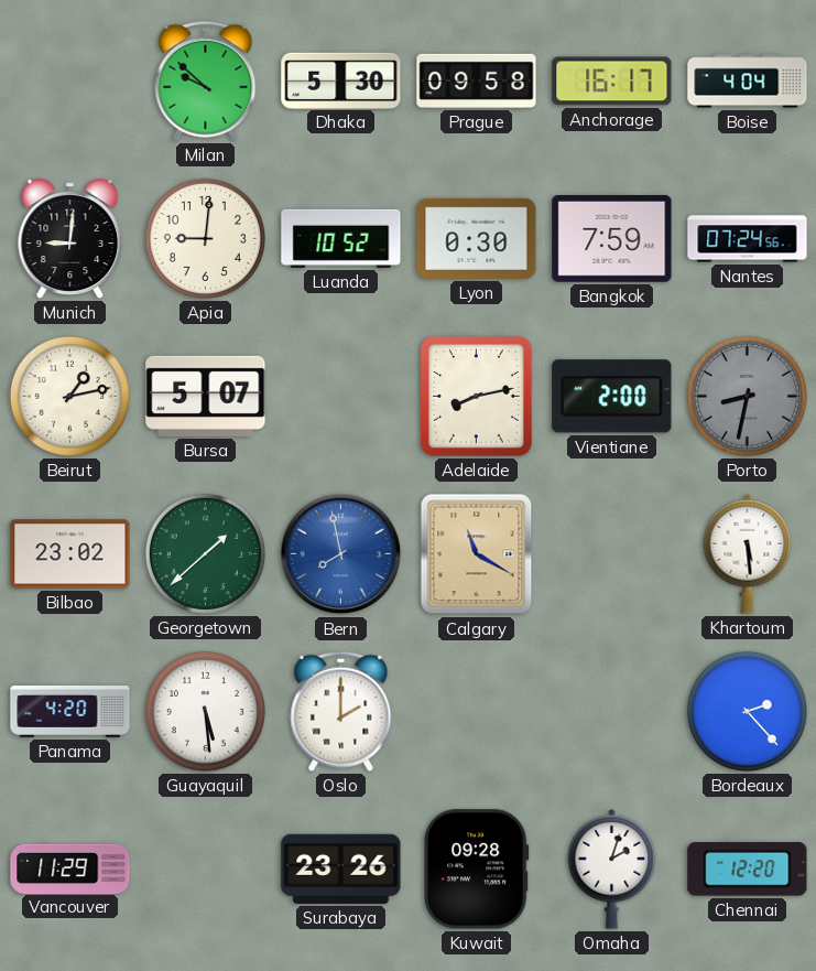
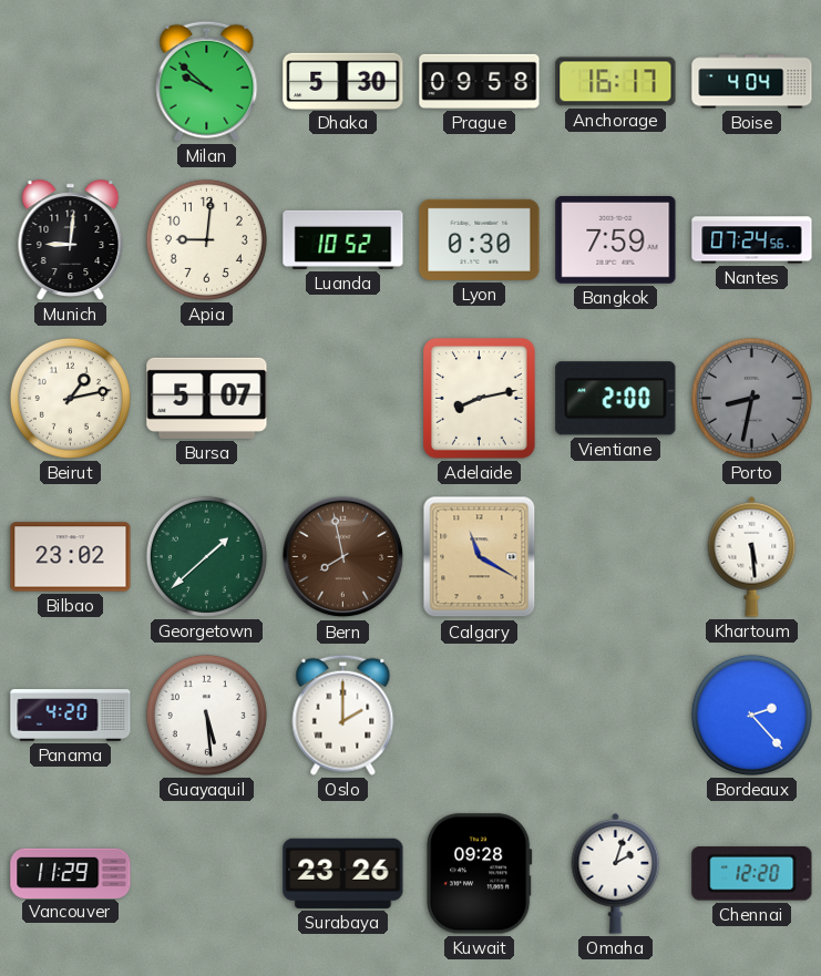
Bern dial: blue -> brown
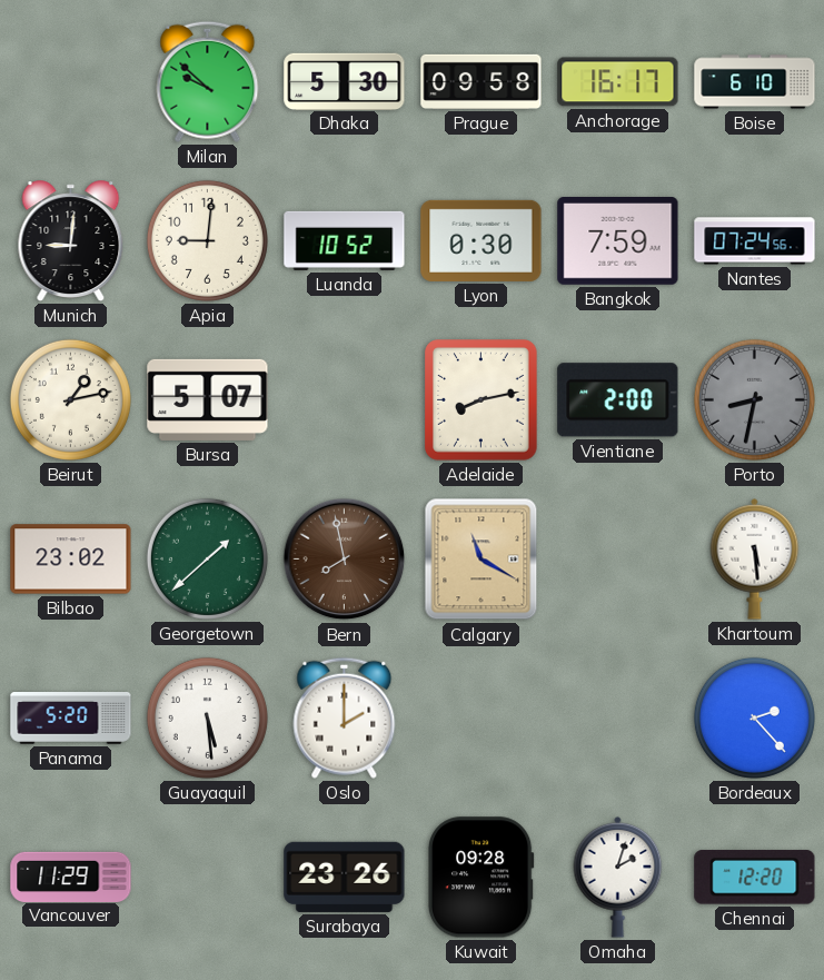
Boise: 4:04 -> 6:10
Panama: 4:20 -> 5:20
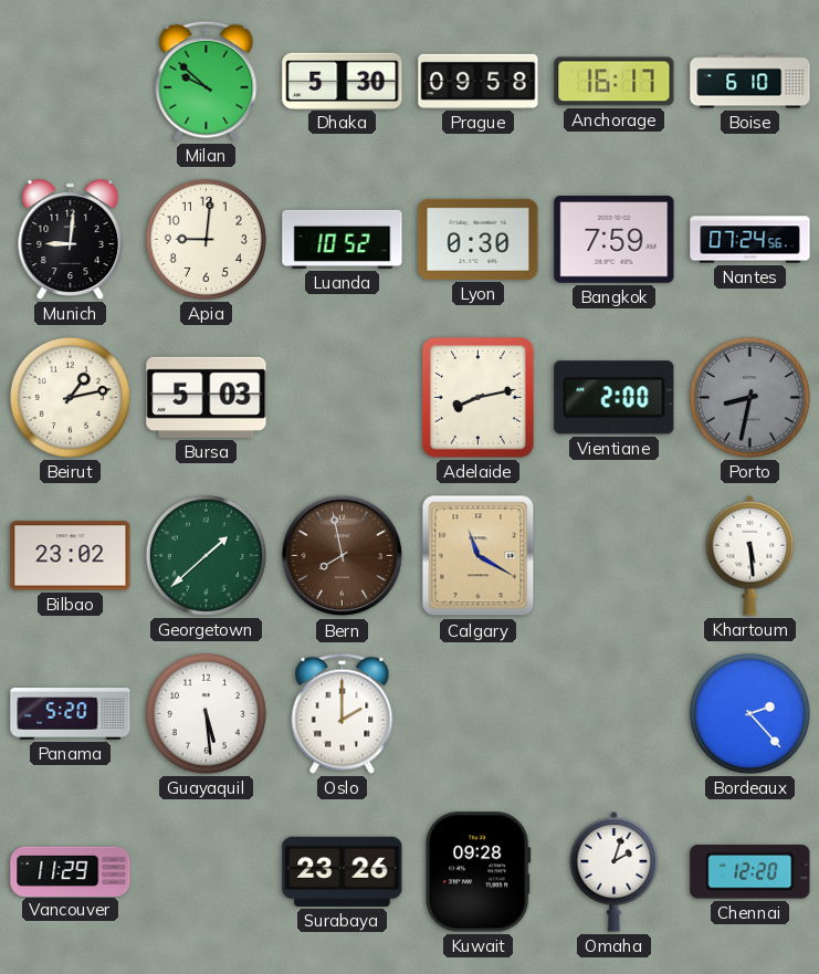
Bursa: 5:07 -> 5:03
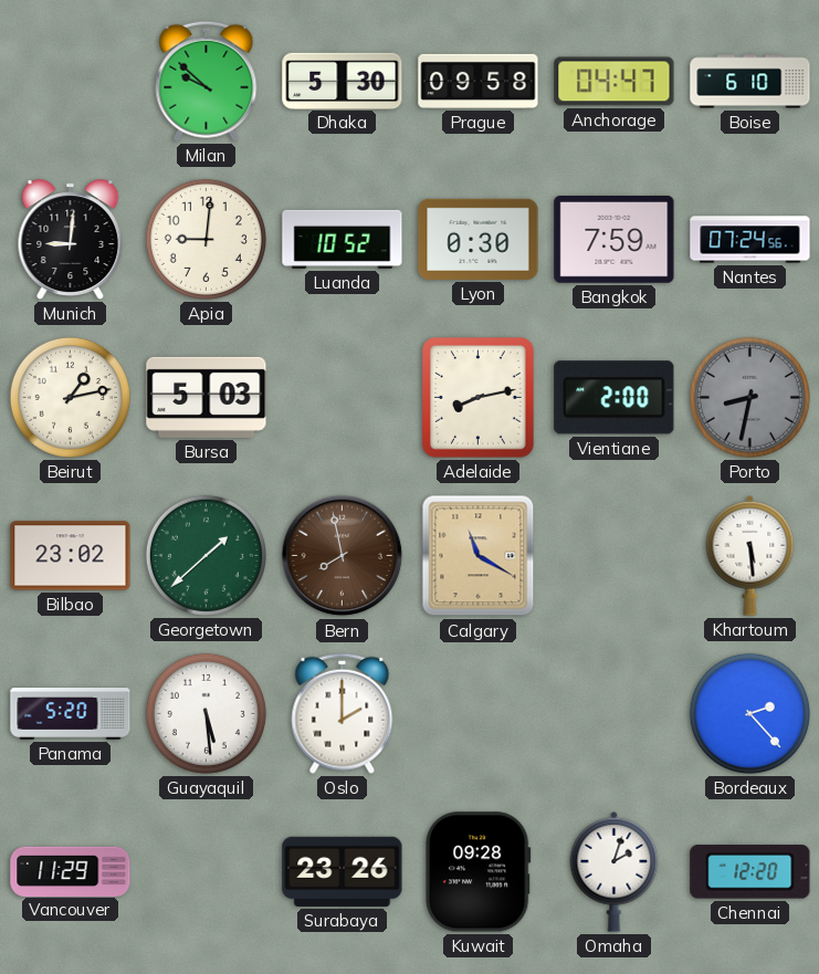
Anchorage: 16:17 -> 04:47
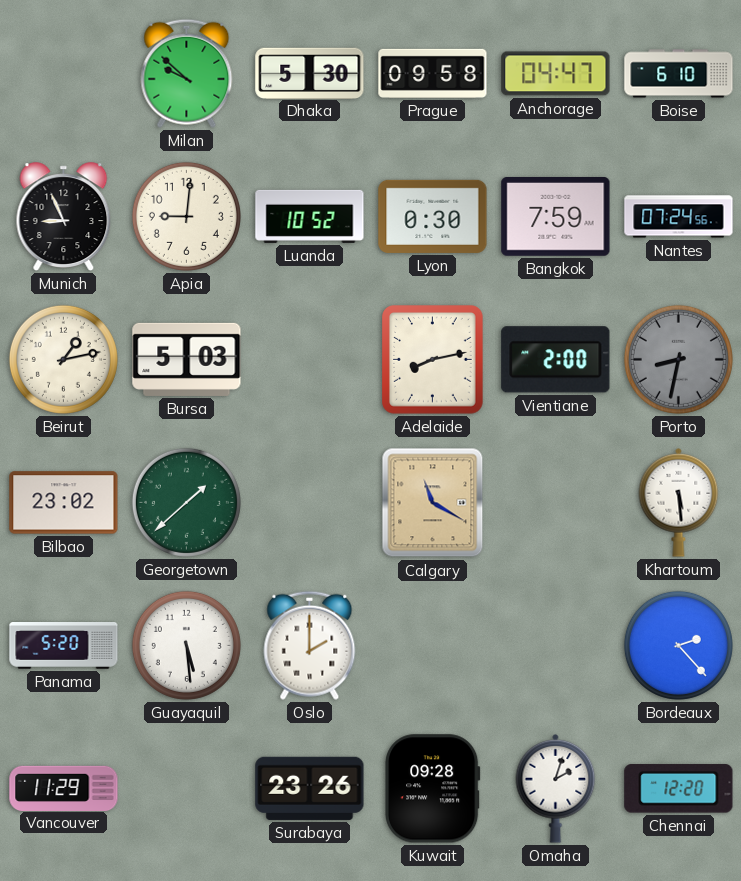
Munich: 9:01 -> 8:56
Bern: 7:58 -> none
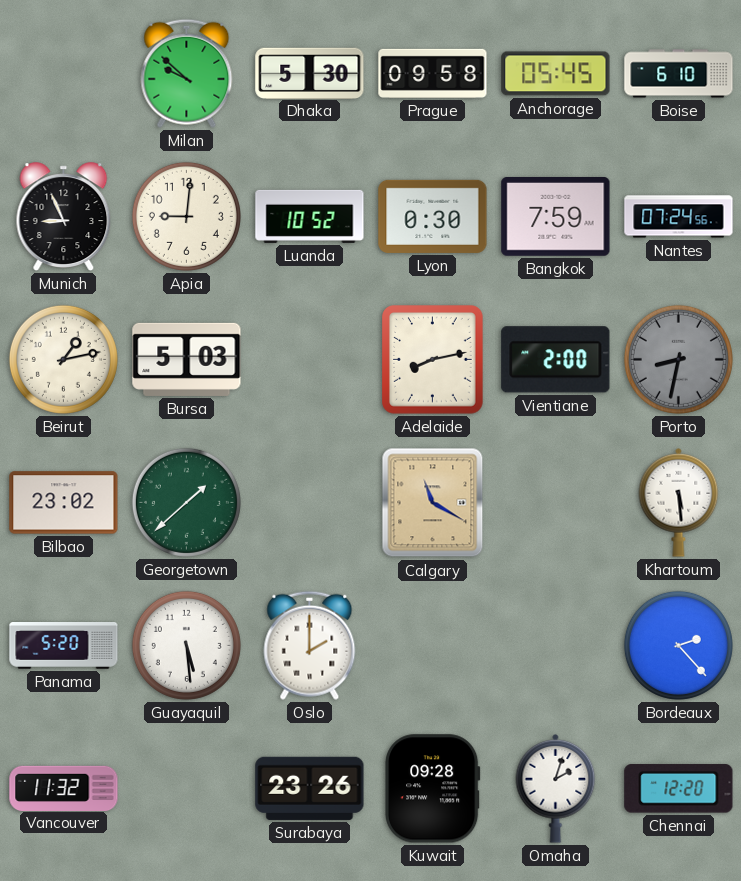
Anchorage: 04:47 -> 05:45
Vancouver: 11:29 -> 11:32
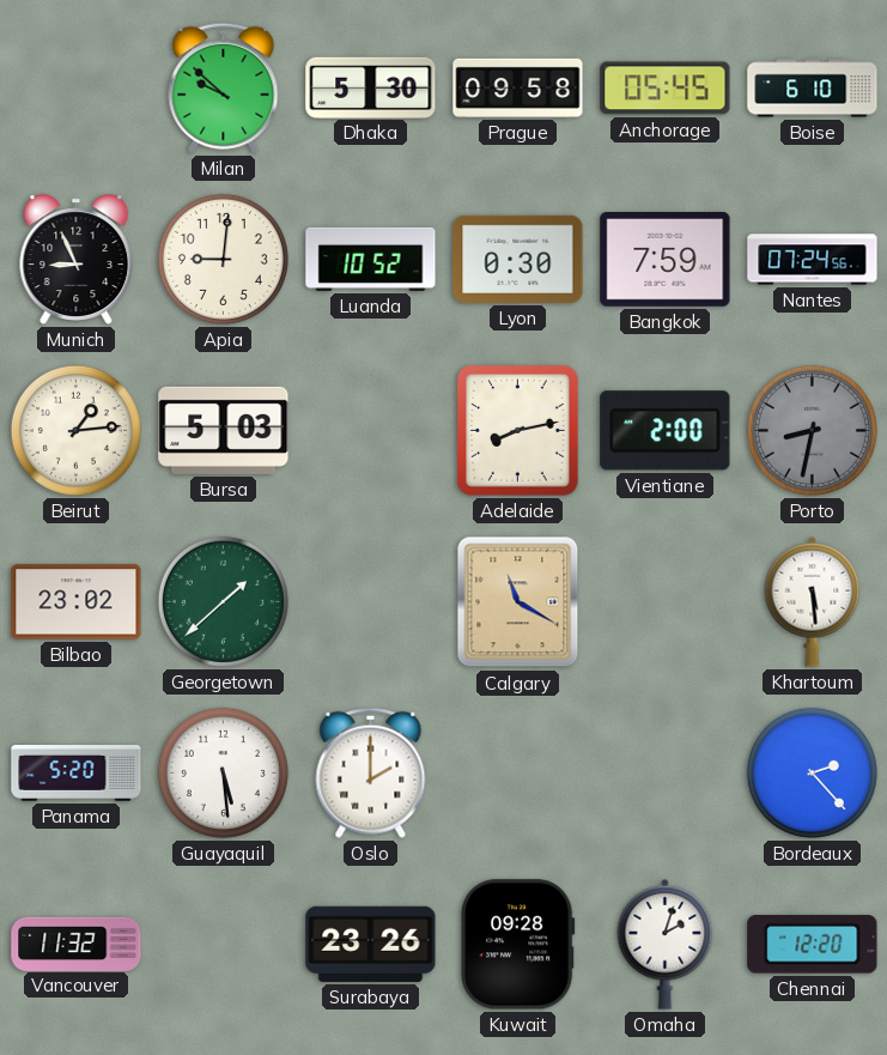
Beirut: 1:13 -> 1:14
